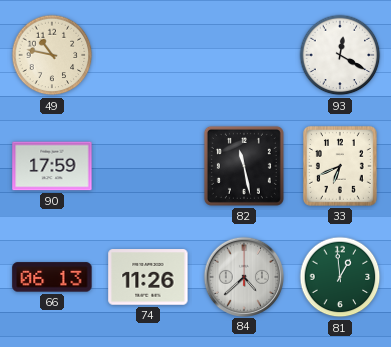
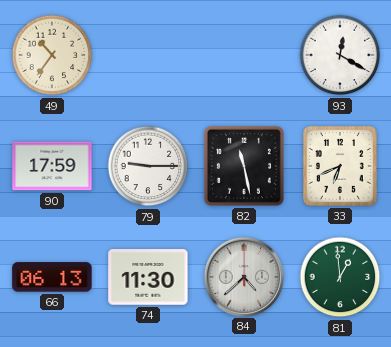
49: 10:47 -> 10:36
79: none -> 9:15
74: 11:26 -> 11:30
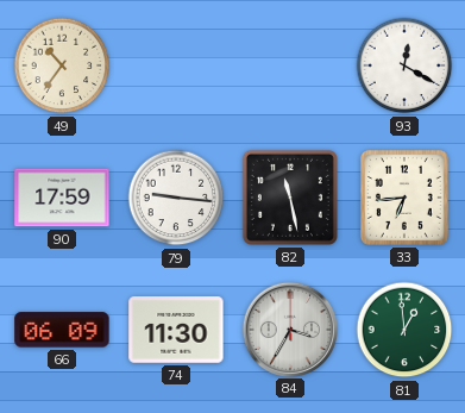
79: 9:15 -> 9:16
33: 6:41 -> 6:44
66: 06:13 -> 06:09
84: 4:38 -> 3:35
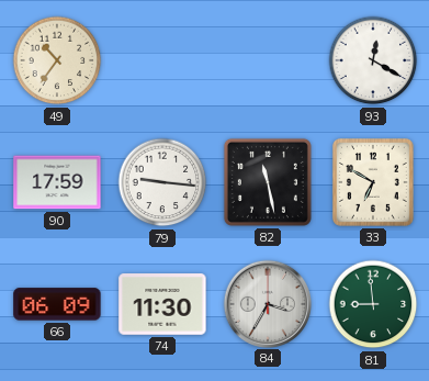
33: 6:44 -> 6:50
81: 12:59 -> 8:59
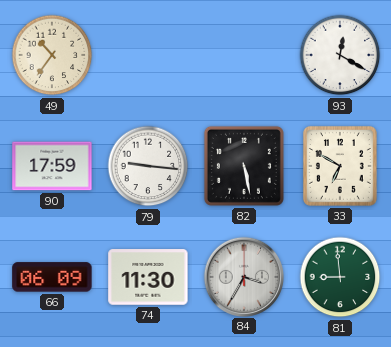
82: 11:28 -> 5:28
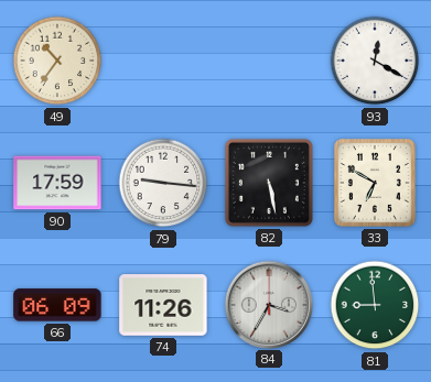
74: 11:30 -> 11:26
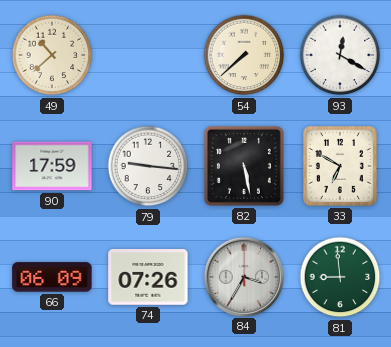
49: 10:36 -> 10:38
54: none -> 7:38
74: 11:26 -> 07:26
